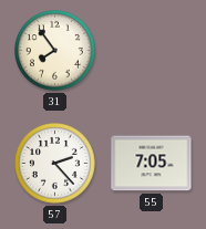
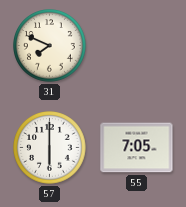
31: 7:54 -> 7:49
57: 2:23 -> 6:00
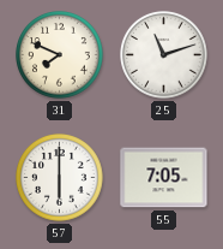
25: none -> 11:12
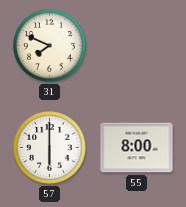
25: 11:12 -> none
55: 7:05 -> 8:00
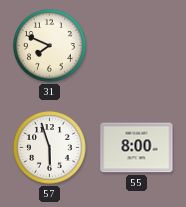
57: 6:00 -> 5:57
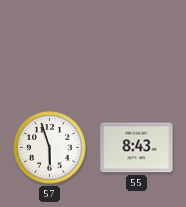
31: 7:49 -> none
55: 8:00 -> 8:43
